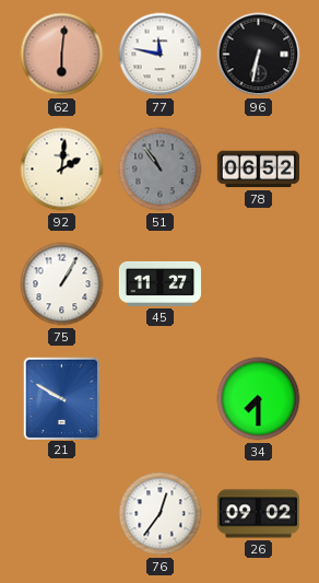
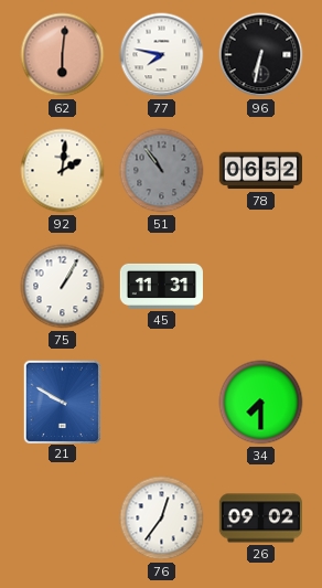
77: 11:47 -> 7:47
45: 11:27 -> 11:31
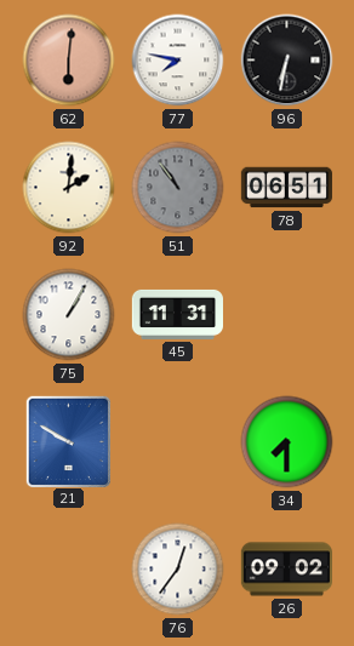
78: 06:52 -> 06:51
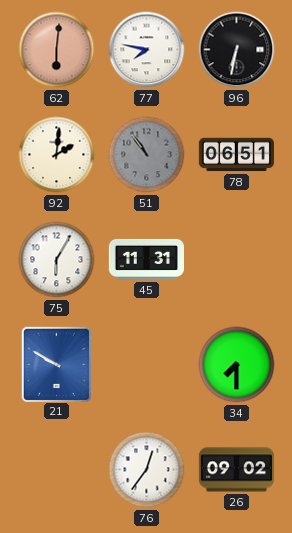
75: 1:05 -> 6:05
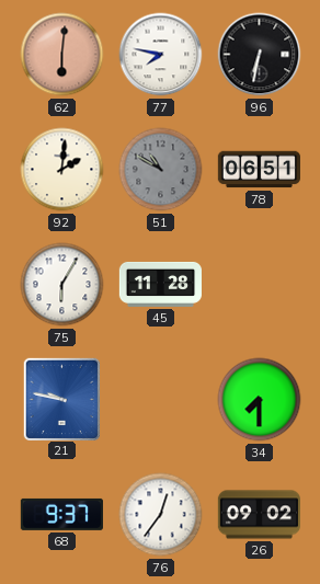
51: 10:54 -> 10:50
45: 11:31 -> 11:28
21: 9:50 -> 9:47
68: none -> 9:37
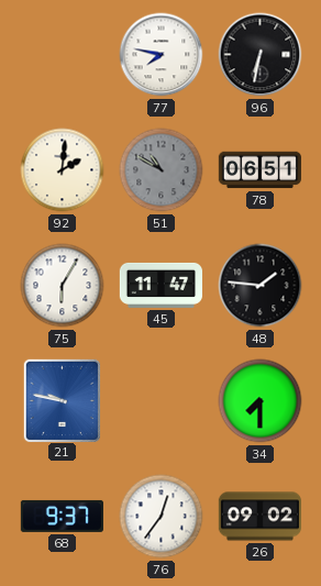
62: 6:01 -> none
45: 11:28 -> 11:47
48: none -> 1:46
